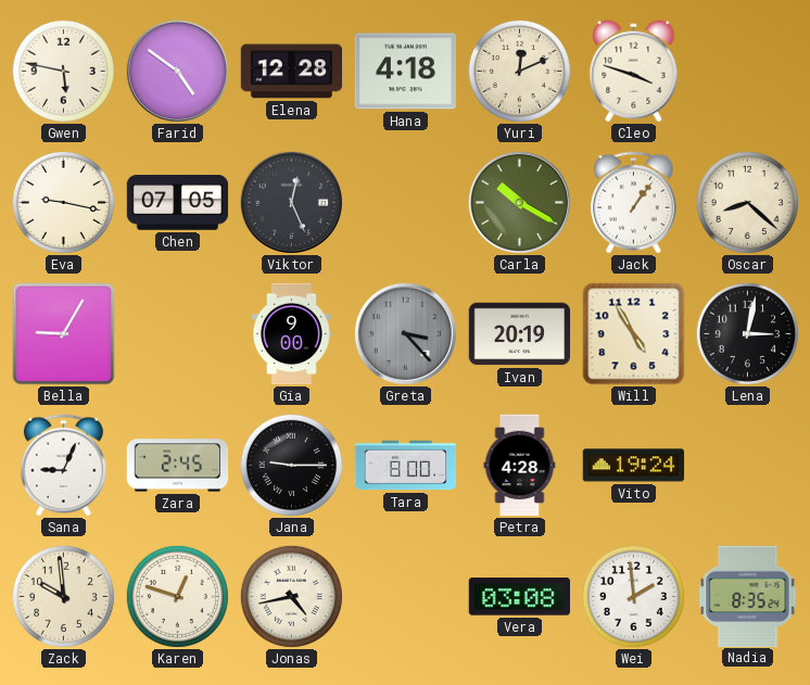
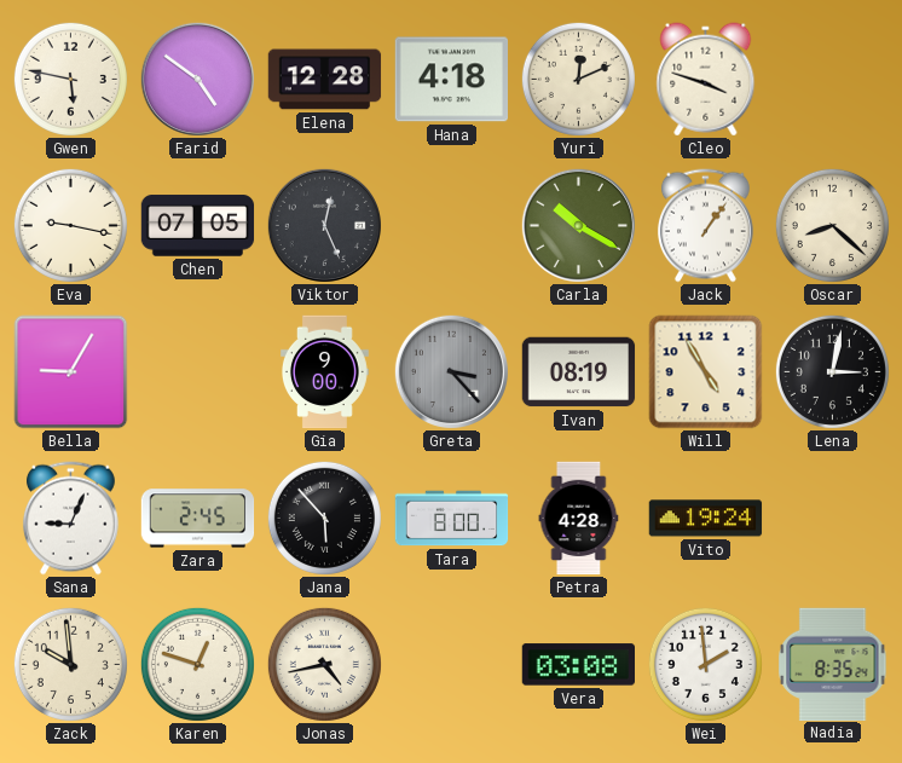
Ivan: 20:19 -> 08:19
Jana: 9:15 -> 5:53
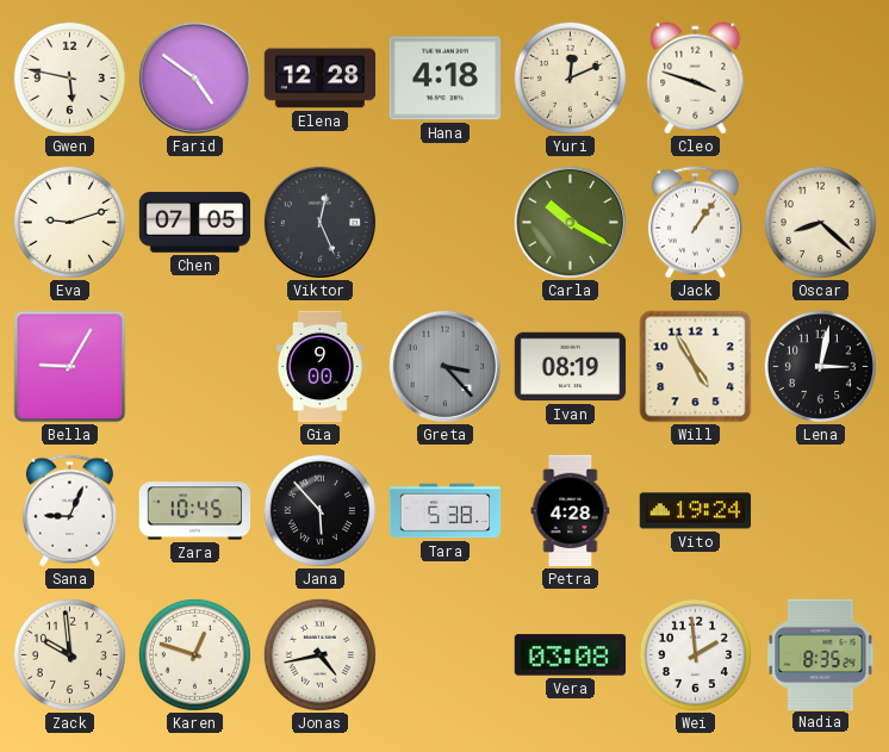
Eva: 9:17 -> 9:12
Zara: 2:45 -> 10:45
Tara: 8:00 -> 5:38
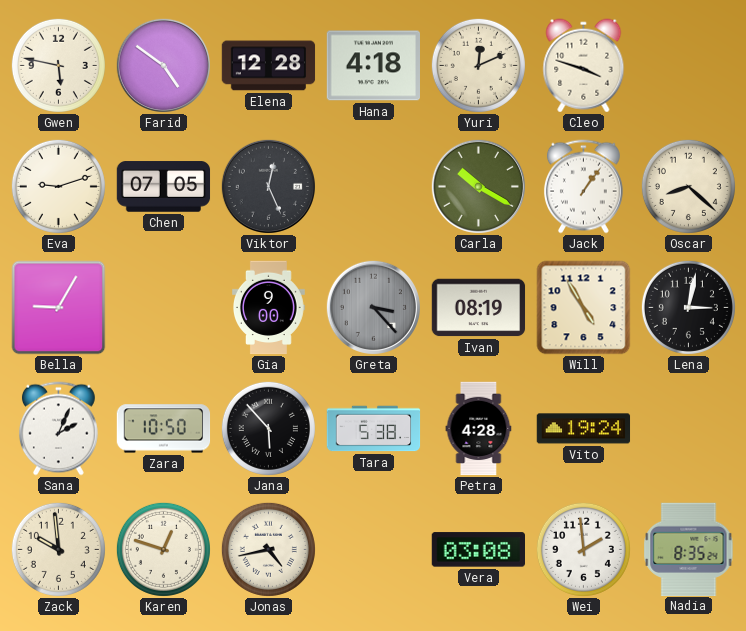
Sana: 9:04 -> 2:04
Zara: 10:45 -> 10:50
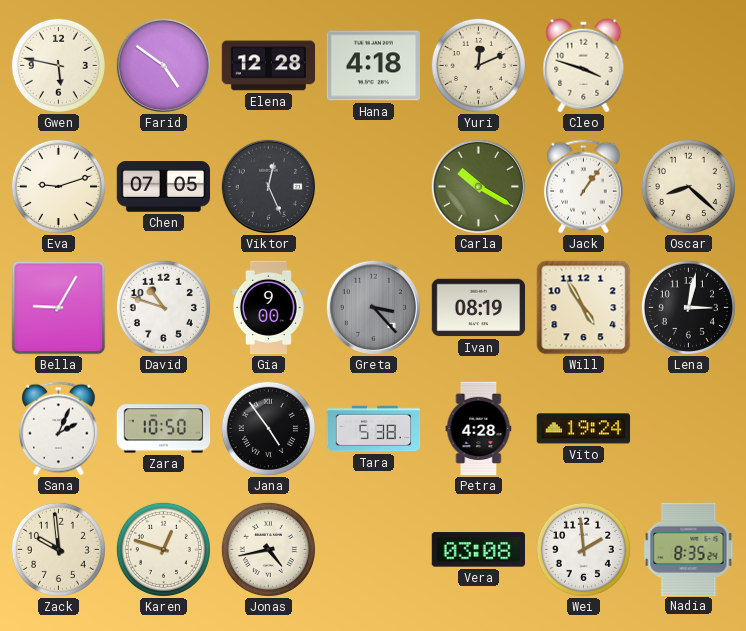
David: none -> 10:48
Jana: 5:53 -> 4:54
